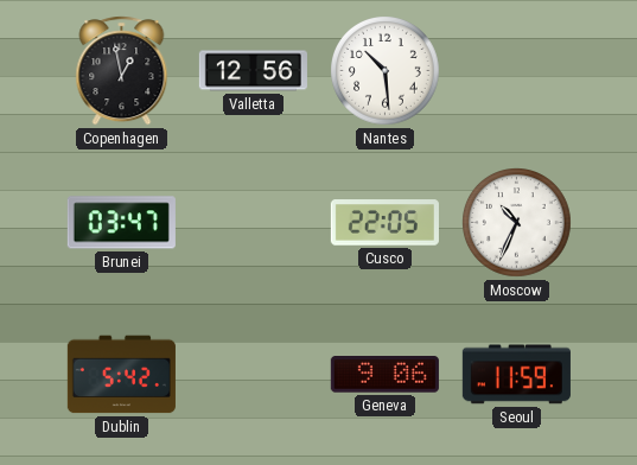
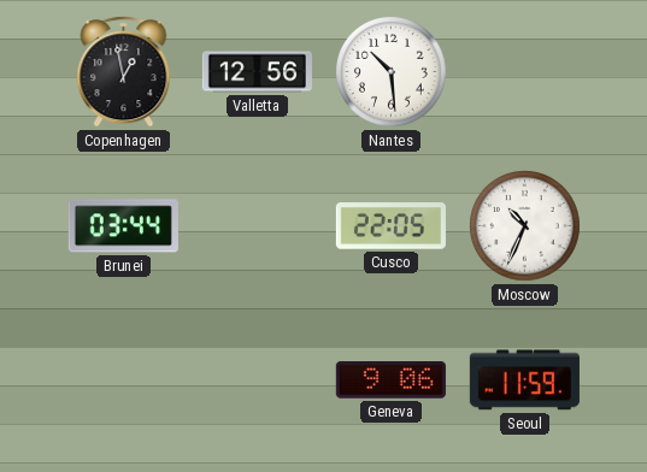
Brunei: 03:47 -> 03:44
Dublin: 5:42 -> none
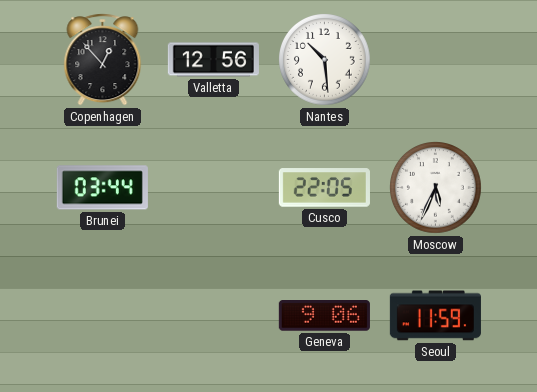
Copenhagen: 12:58 -> 12:53
Moscow: 10:34 -> 5:34
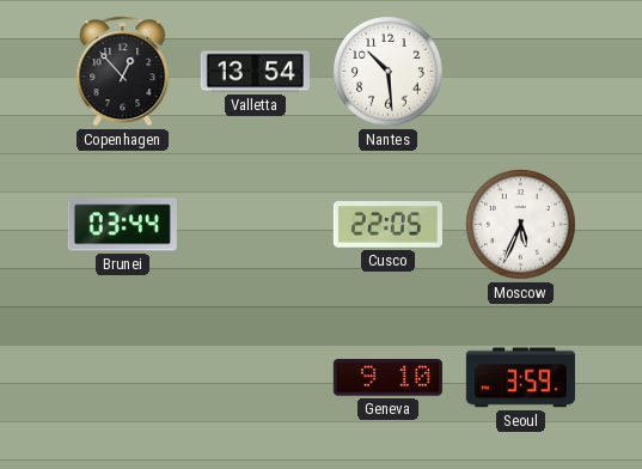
Valletta: 12:56 -> 13:54
Geneva: 9:06 -> 9:10
Seoul: 11:59 -> 3:59
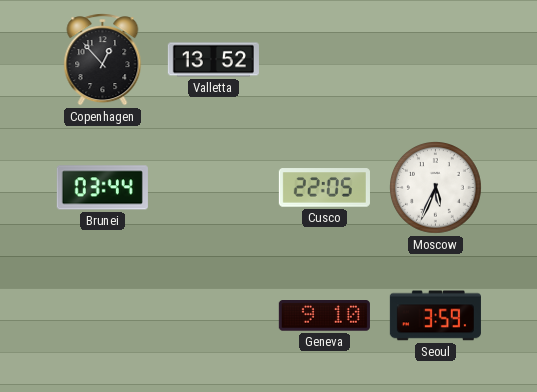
Valletta: 13:54 -> 13:52
Nantes: 10:29 -> none
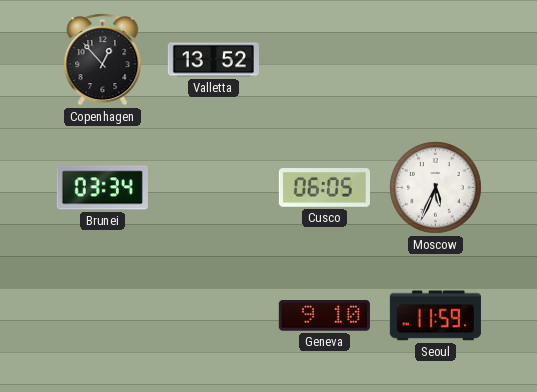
Brunei: 03:44 -> 03:34
Cusco: 22:05 -> 06:05
Seoul: 3:59 -> 11:59
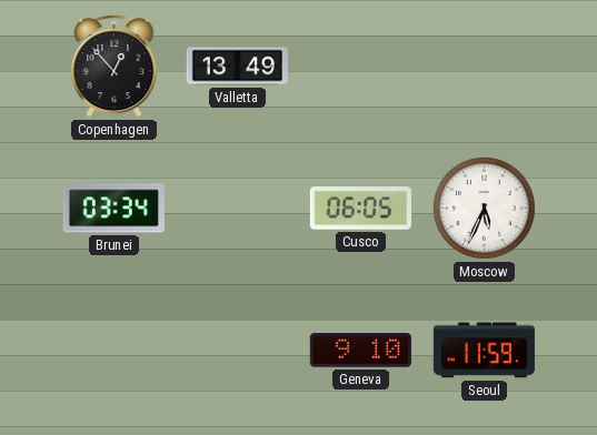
Valletta: 13:52 -> 13:49
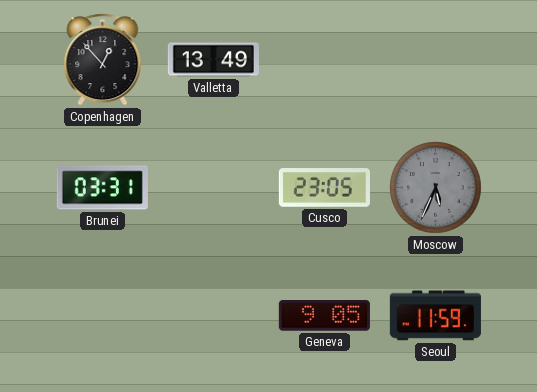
Brunei: 03:34 -> 03:31
Cusco: 06:05 -> 23:05
Moscow dial: white -> grey
Geneva: 9:10 -> 9:05
